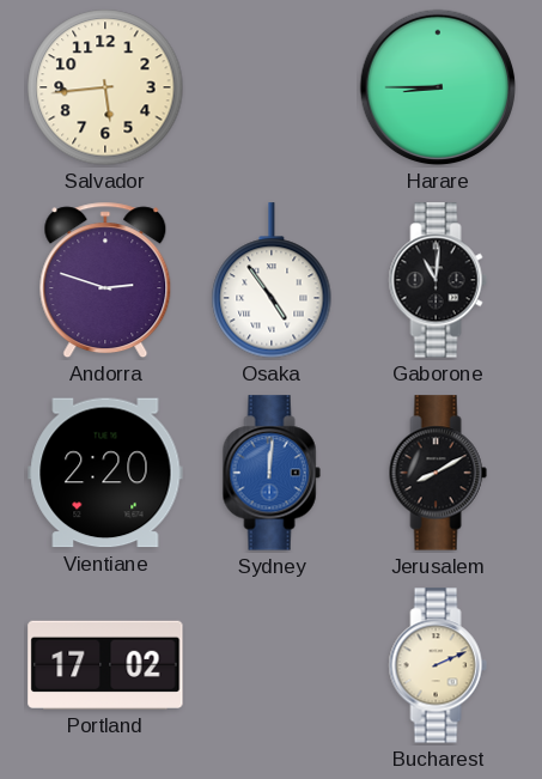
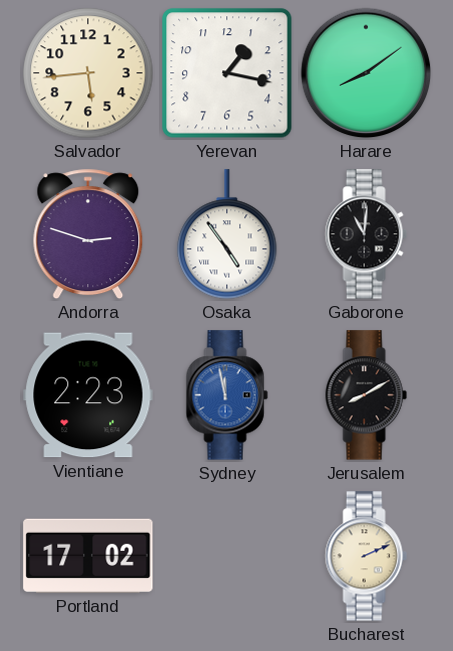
Yerevan: none -> 1:17
Harare: 8:45 -> 8:09
Vientiane: 2:20 -> 2:23
Sydney: 12:01 -> 11:58
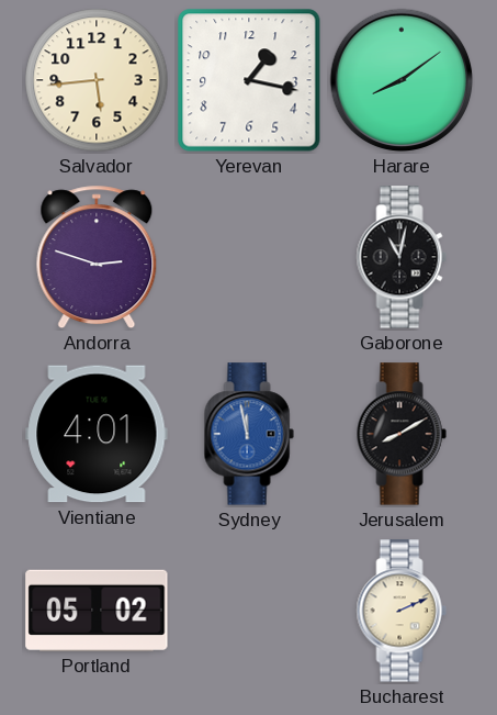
Osaka: 4:54 -> none
Gaborone: 11:01 -> 11:02
Vientiane: 2:23 -> 4:01
Portland: 17:02 -> 05:02
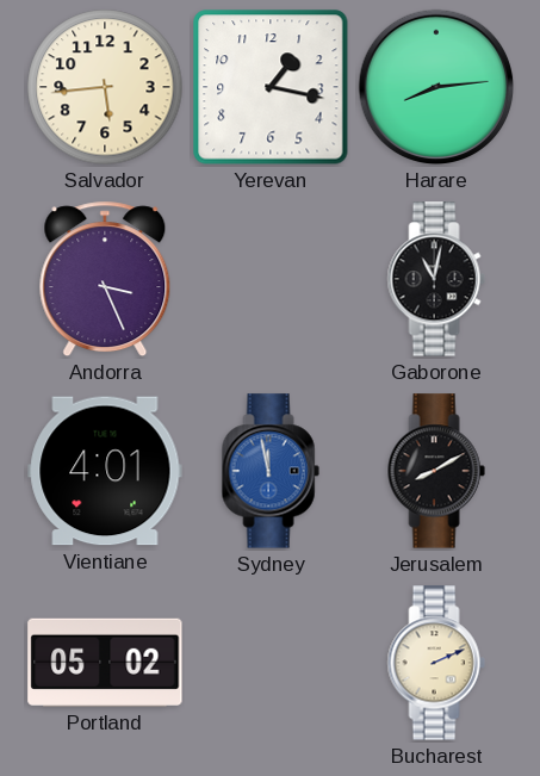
Harare: 8:09 -> 8:14
Andorra: 2:48 -> 3:26
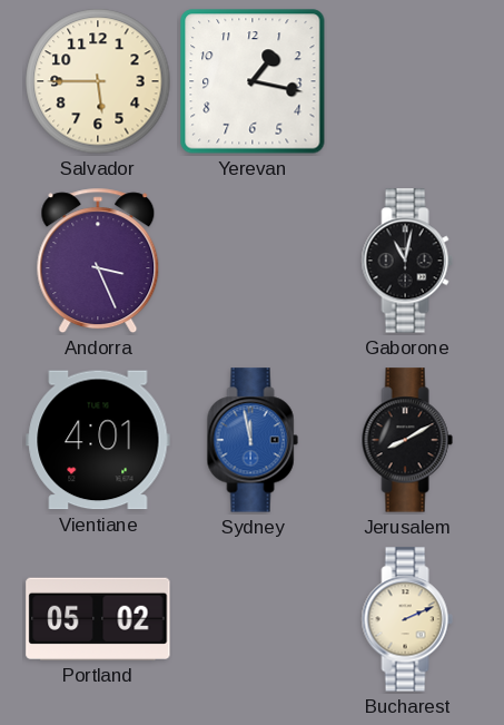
Salvador: 5:44 -> 5:45
Harare: 8:14 -> none
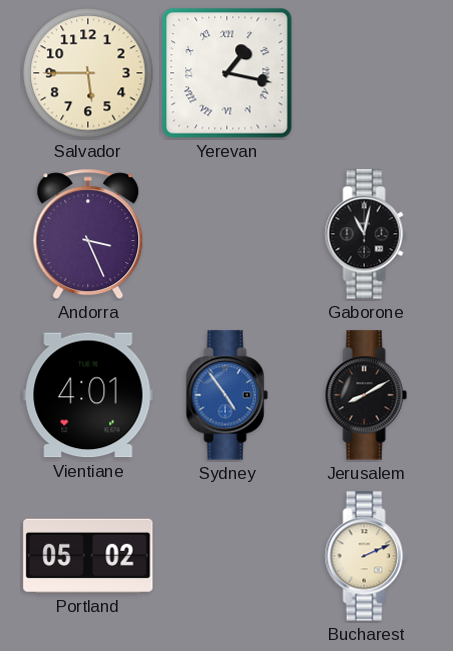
Yerevan numerals: Arabic -> Roman
Sydney: 11:58 -> 4:54
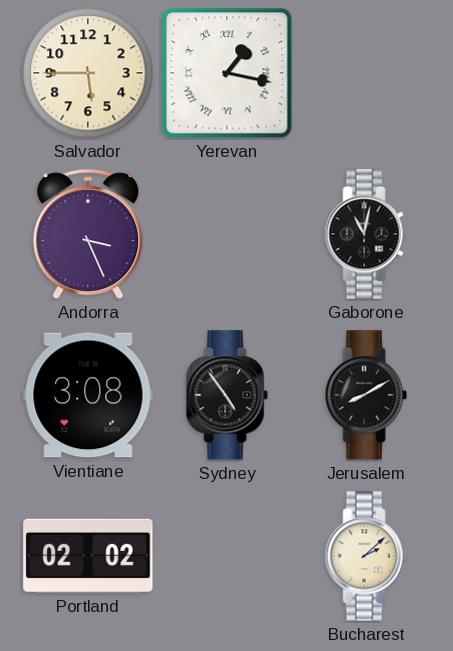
Vientiane: 4:01 -> 3:08
Sydney dial: blue -> black
Portland: 05:02 -> 02:02
Bucharest: 2:11 -> 2:08
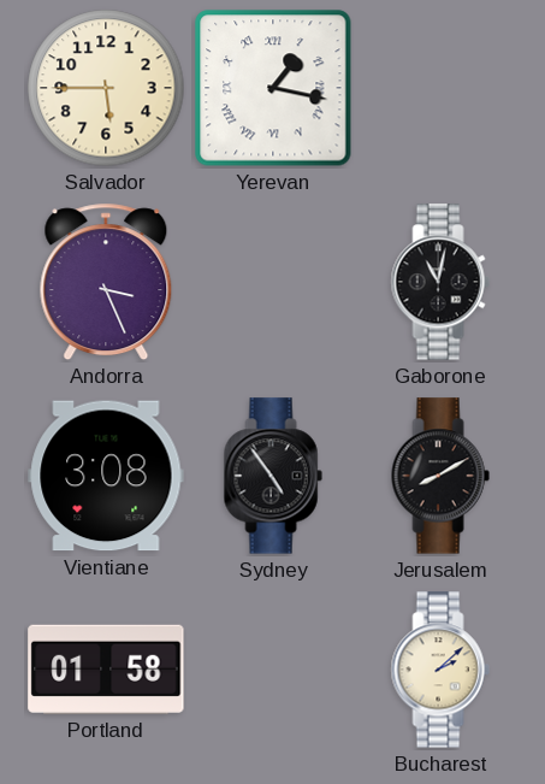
Portland: 02:02 -> 01:58
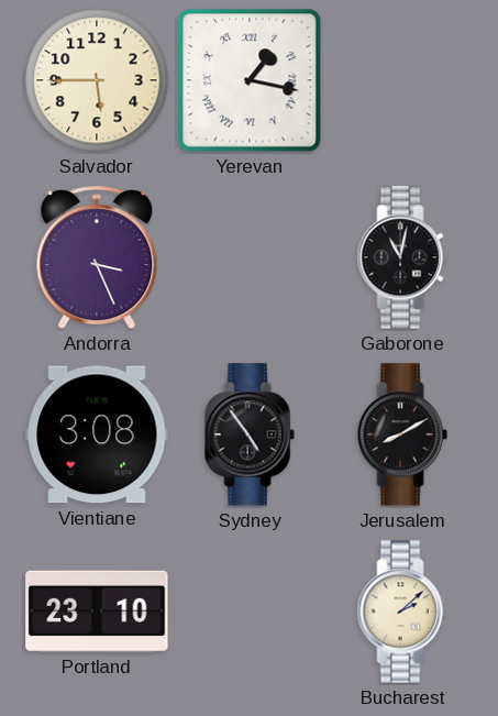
Portland: 01:58 -> 23:10
